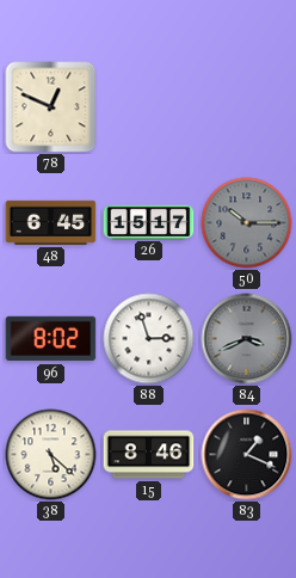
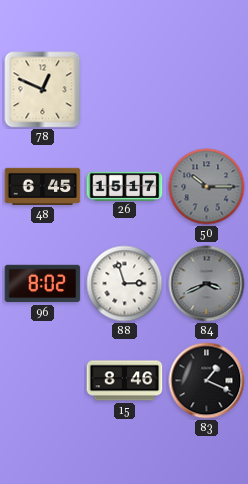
38: 5:22 -> none
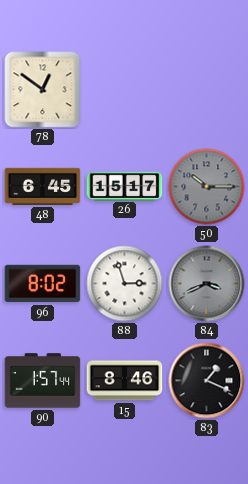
78: 12:49 -> 12:51
90: none -> 1:57
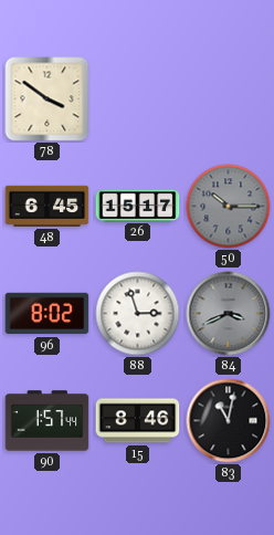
78: 12:51 -> 3:51
83: 1:19 -> 11:02
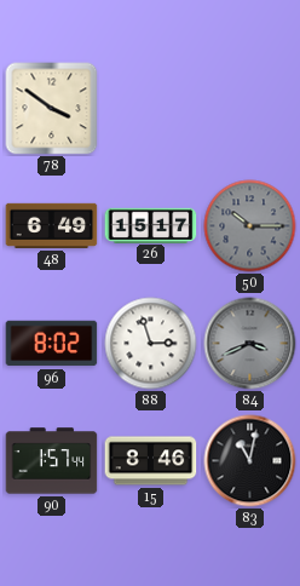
48: 6:45 -> 6:49
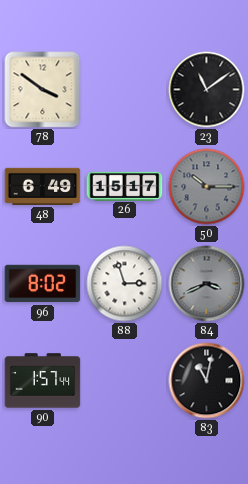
23: none -> 11:09
15: 8:46 -> none
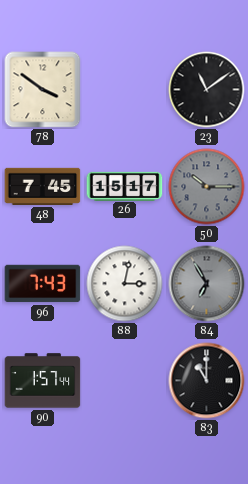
48: 6:49 -> 7:45
96: 8:02 -> 7:43
88: 2:57 -> 3:02
84: 3:41 -> 6:55
83: 11:02 -> 11:00
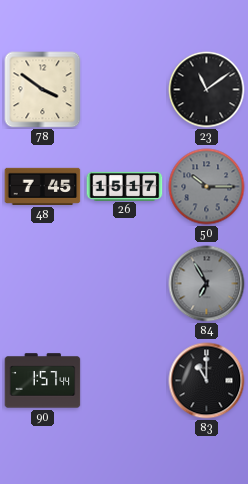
96: 7:43 -> none
88: 3:02 -> none
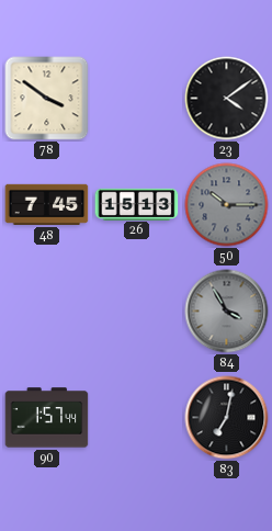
23: 11:09 -> 4:09
26: 15:17 -> 15:13
84: 6:55 -> 3:55
83: 11:00 -> 7:02
